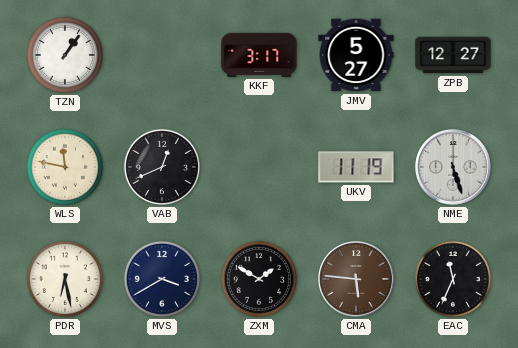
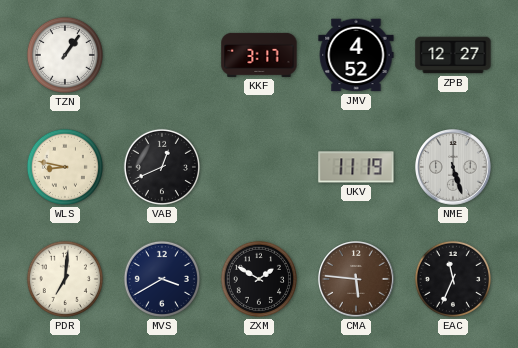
JMV: 5:27 -> 4:52
WLS: 11:47 -> 8:47
PDR: 6:28 -> 7:01
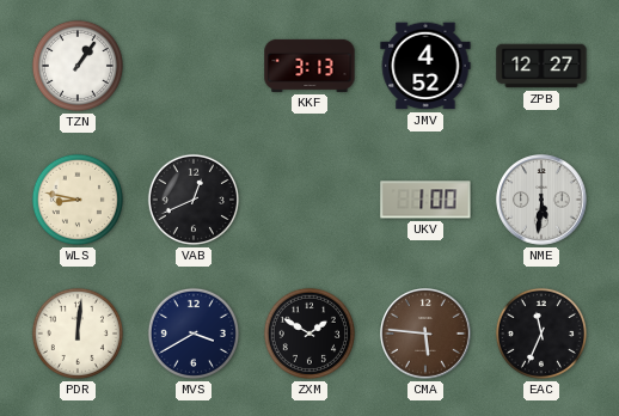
KKF: 3:17 -> 3:13
UKV: 11:19 -> 1:00
NME: 5:27 -> 5:31
PDR: 7:01 -> 12:01
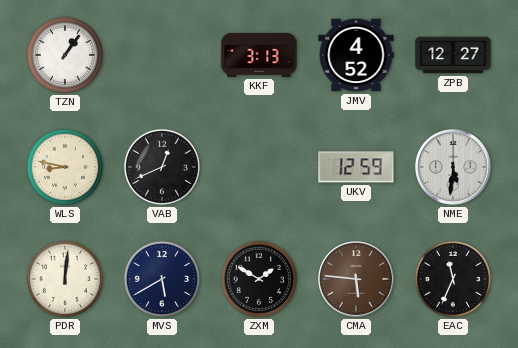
UKV: 1:00 -> 12:59
MVS: 3:40 -> 5:40
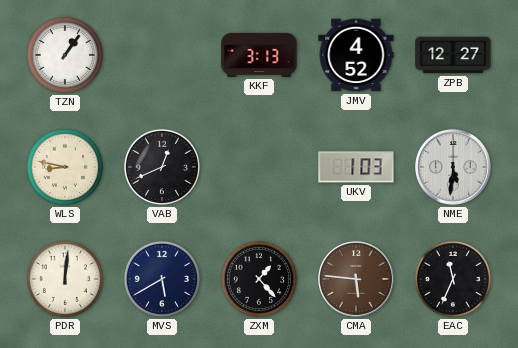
UKV: 12:59 -> 1:03
ZXM: 1:50 -> 1:23
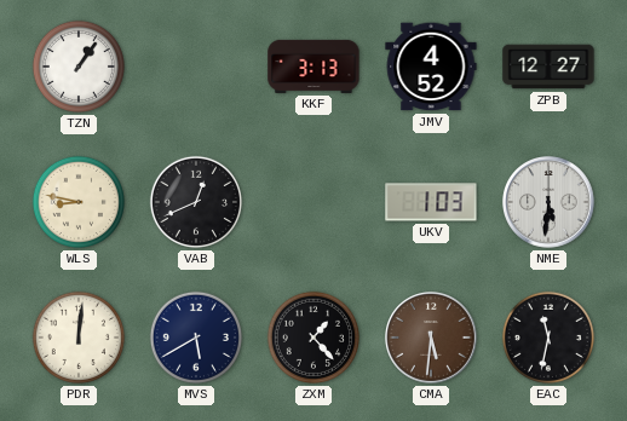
CMA: 5:46 -> 5:31
EAC: 11:34 -> 11:32
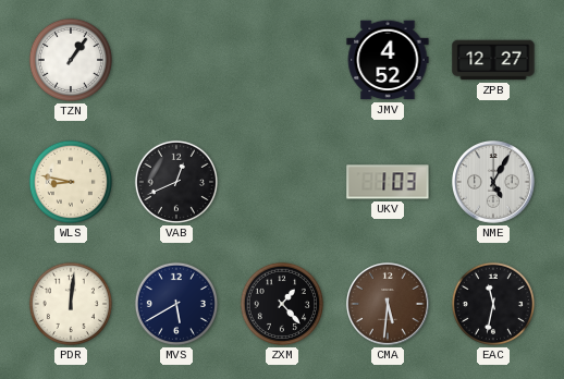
KKF: 3:13 -> none
NME: 5:31 -> 5:05
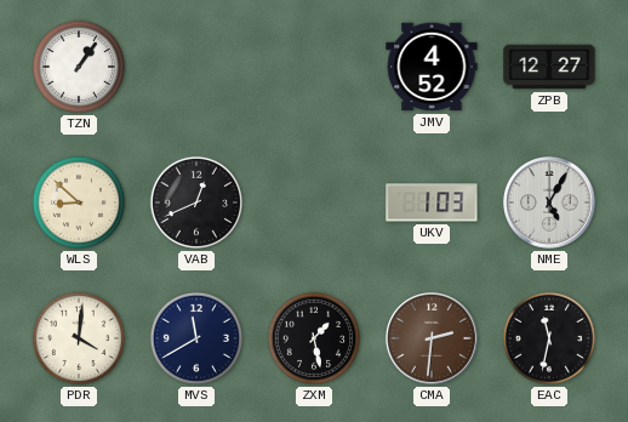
WLS: 8:47 -> 8:52
PDR: 12:01 -> 4:01
MVS: 5:40 -> 11:40
ZXM: 1:23 -> 1:28
CMA: 5:31 -> 2:31
